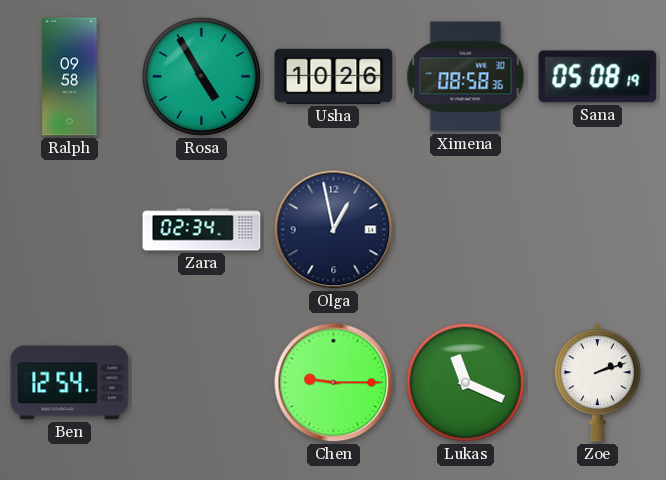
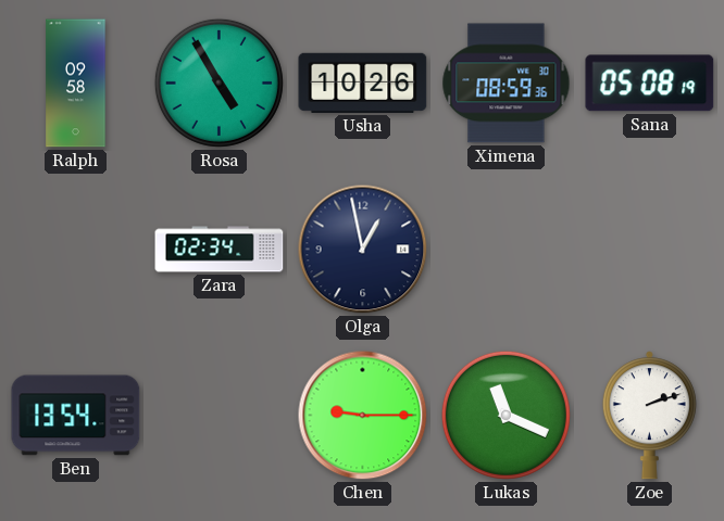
Ximena: 08:58 -> 08:59
Ben: 12:54 -> 13:54
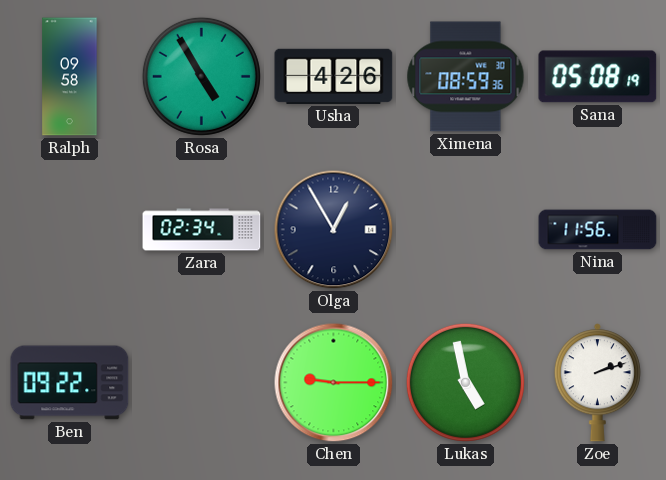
Usha: 10:26 -> 4:26
Olga: 12:58 -> 12:55
Nina: none -> 11:56
Ben: 13:54 -> 09:22
Lukas: 11:19 -> 4:58
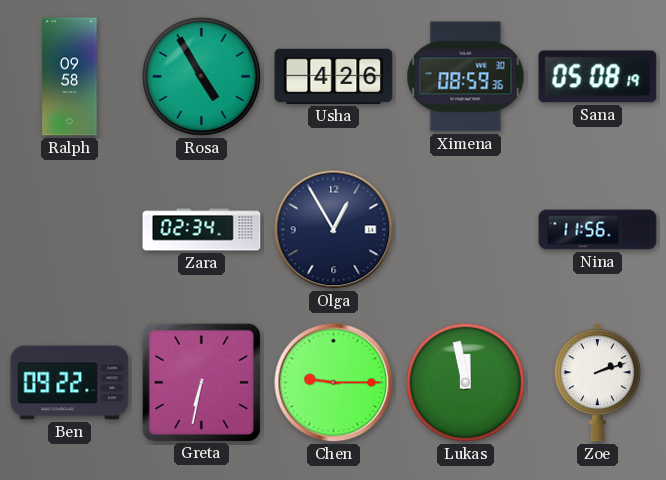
Greta: none -> 6:32
Lukas: 4:58 -> 11:58
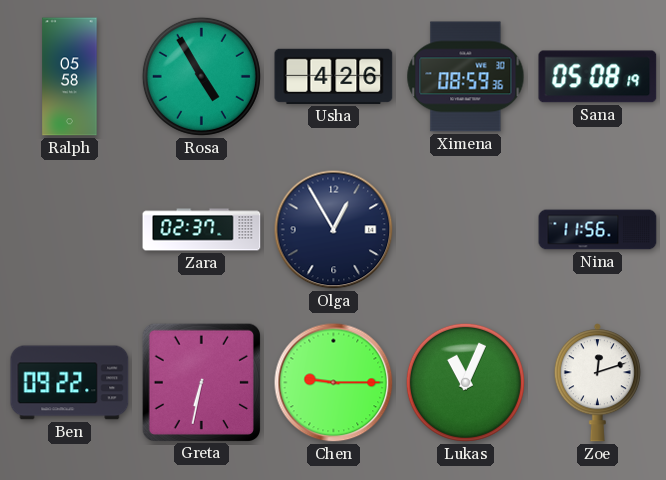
Ralph: 09:58 -> 05:58
Zara: 02:34 -> 02:37
Lukas: 11:58 -> 11:04
Zoe: 2:12 -> 12:12
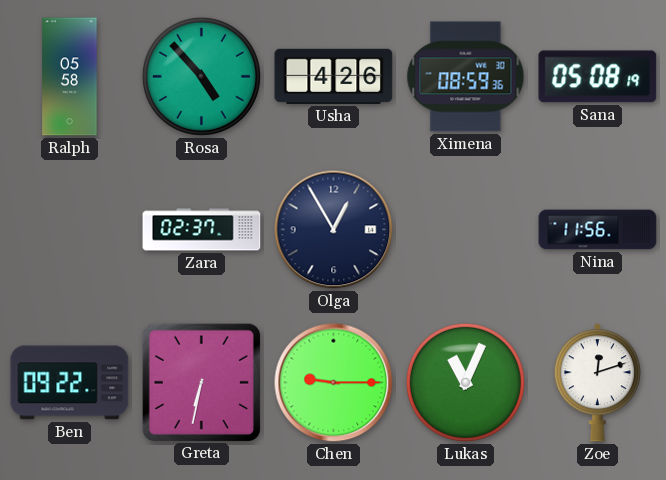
Rosa: 4:55 -> 4:53
